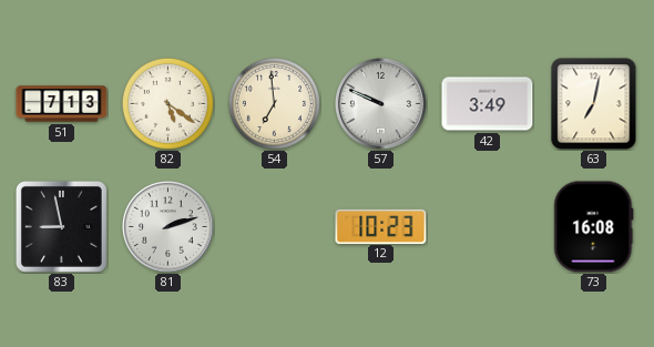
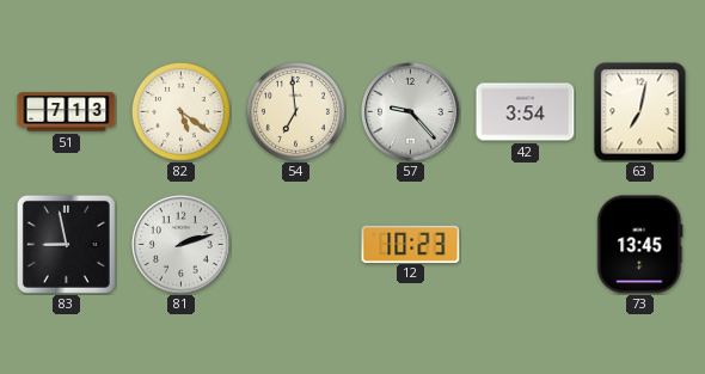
57: 9:49 -> 9:23
42: 3:49 -> 3:54
73: 16:08 -> 13:45
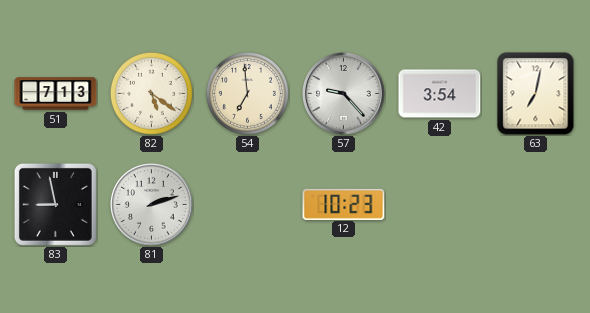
73: 13:45 -> none
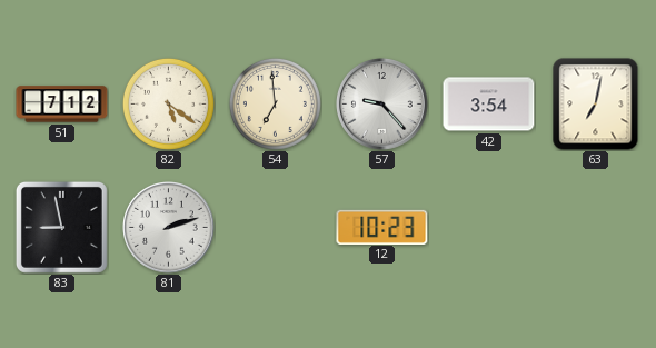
51: 7:13 -> 7:12
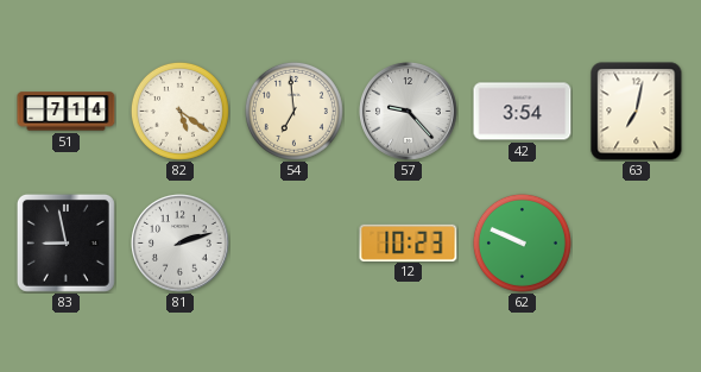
51: 7:12 -> 7:14
62: none -> 9:49
